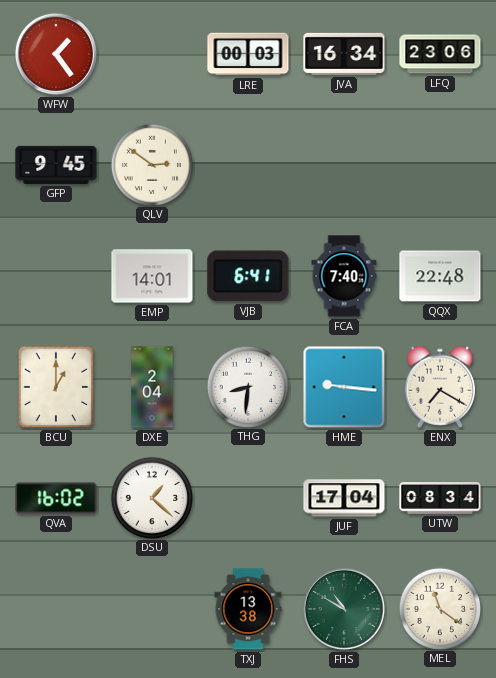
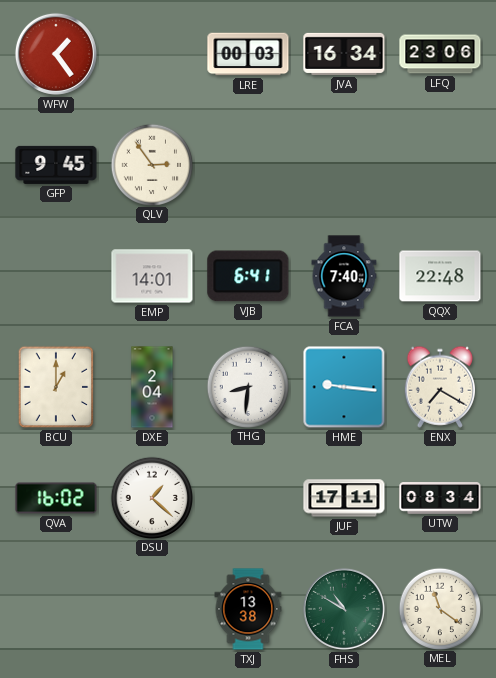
QLV: 2:51 -> 2:54
JUF: 17:04 -> 17:11
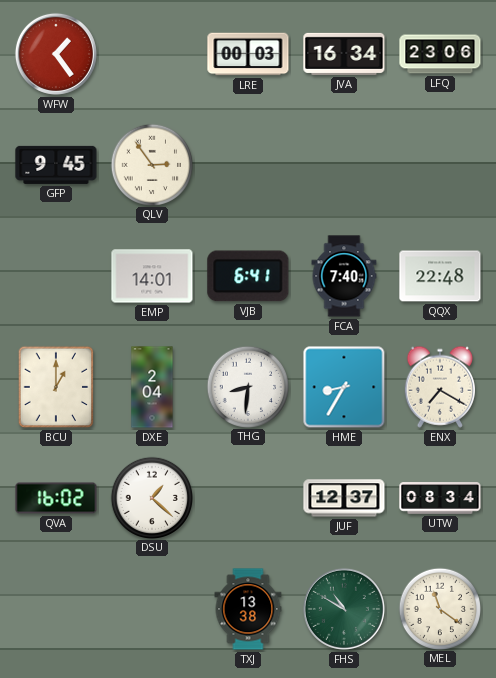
HME: 9:16 -> 8:35
JUF: 17:11 -> 12:37
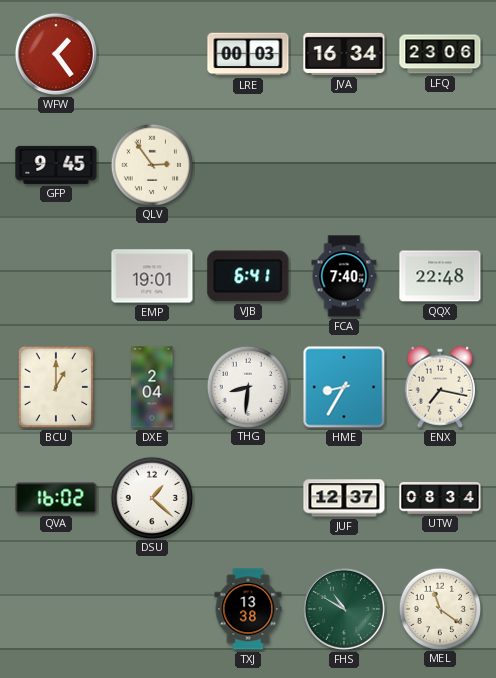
EMP: 14:01 -> 19:01
ENX: 7:20 -> 7:17
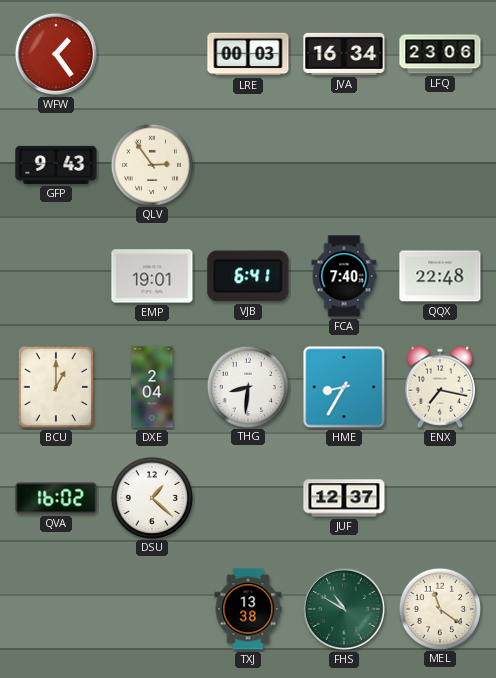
GFP: 9:45 -> 9:43
UTW: 08:34 -> none
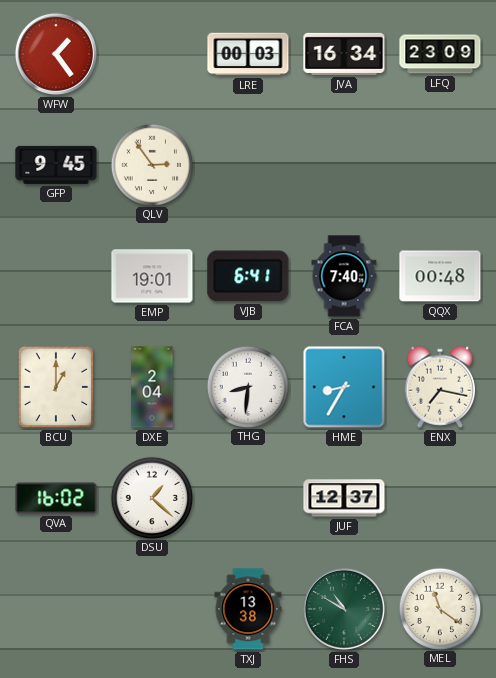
LFQ: 23:06 -> 23:09
GFP: 9:43 -> 9:45
QQX: 22:48 -> 00:48
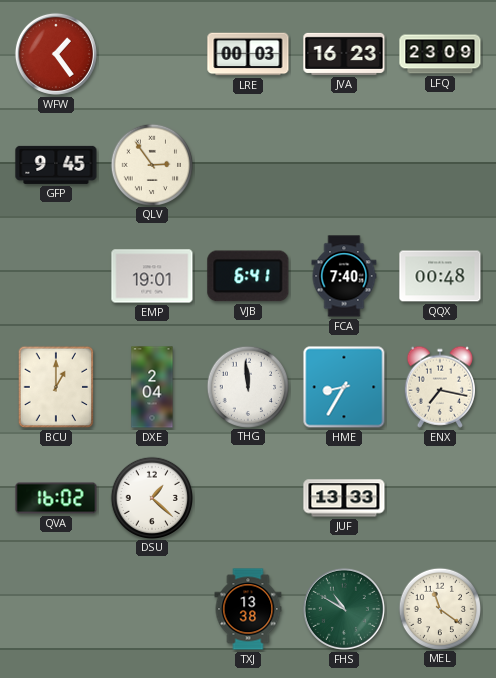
JVA: 16:34 -> 16:23
THG: 8:31 -> 11:59
JUF: 12:37 -> 13:33
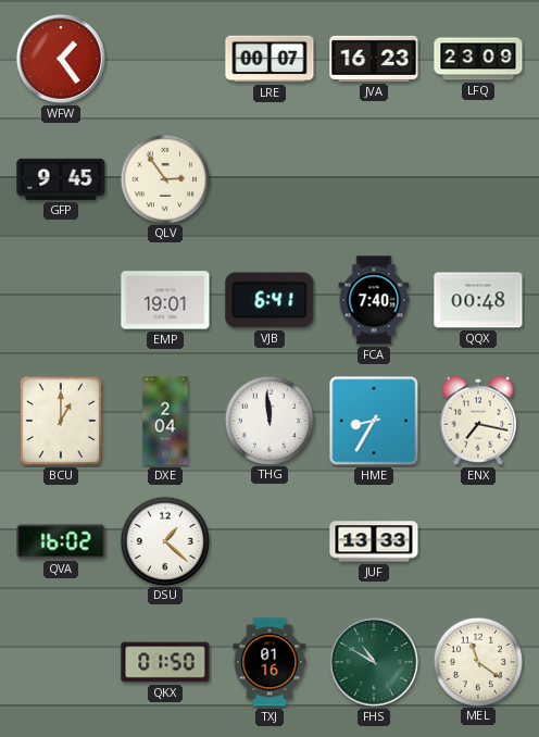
LRE: 00:03 -> 00:07
QKX: none -> 01:50
TXJ: 13:38 -> 01:16
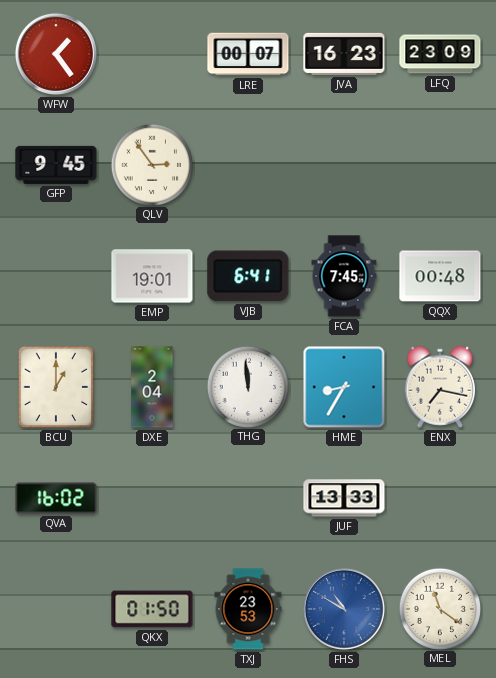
FCA: 7:40 -> 7:45
DSU: 1:22 -> none
TXJ: 01:16 -> 23:53
FHS dial: green -> blue
